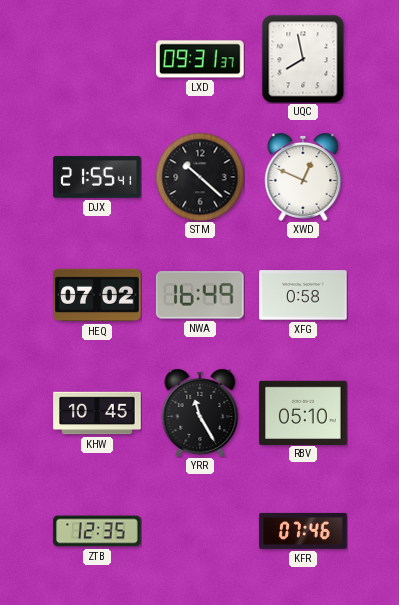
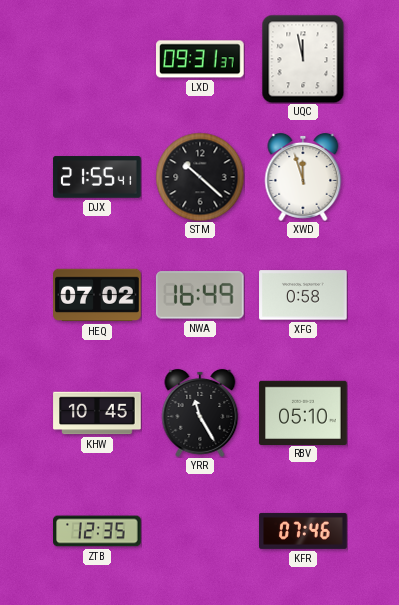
UQC: 7:58 -> 11:58
XWD: 12:49 -> 11:57
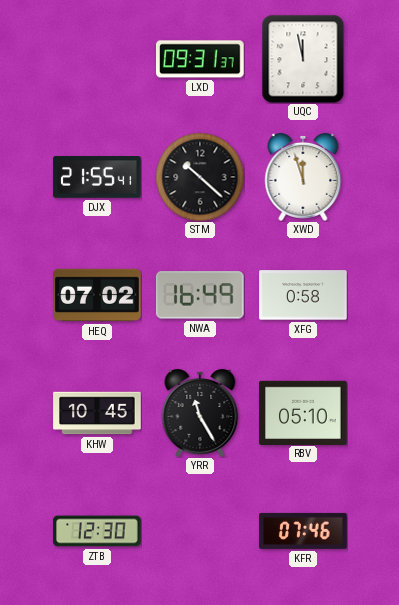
ZTB: 12:35 -> 12:30
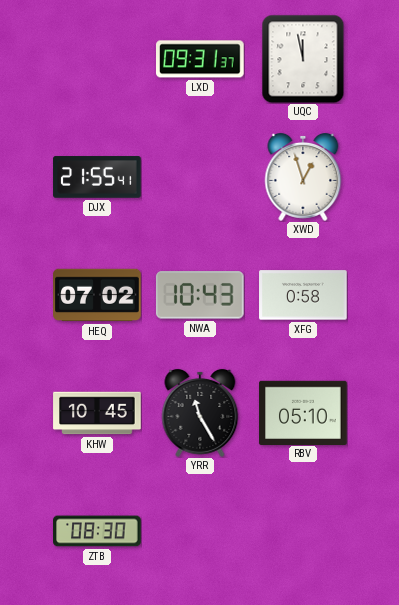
STM: 10:22 -> none
XWD: 11:57 -> 12:57
NWA: 16:49 -> 10:43
ZTB: 12:30 -> 08:30
KFR: 07:46 -> none
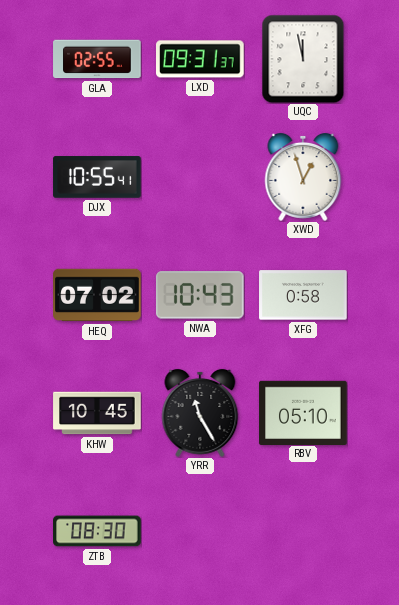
GLA: none -> 02:55
DJX: 21:55 -> 10:55
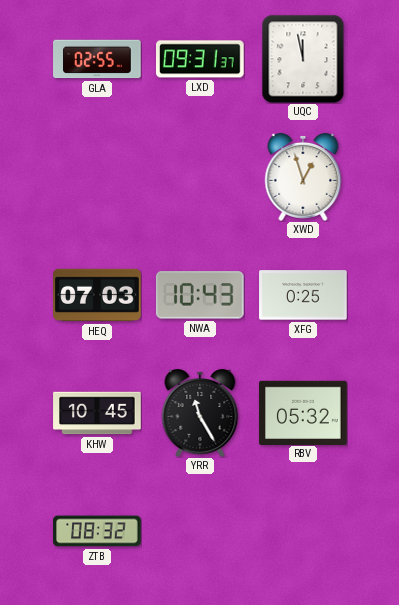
DJX: 10:55 -> none
HEQ: 07:02 -> 07:03
XFG: 0:58 -> 0:25
RBV: 05:10 -> 05:32
ZTB: 08:30 -> 08:32
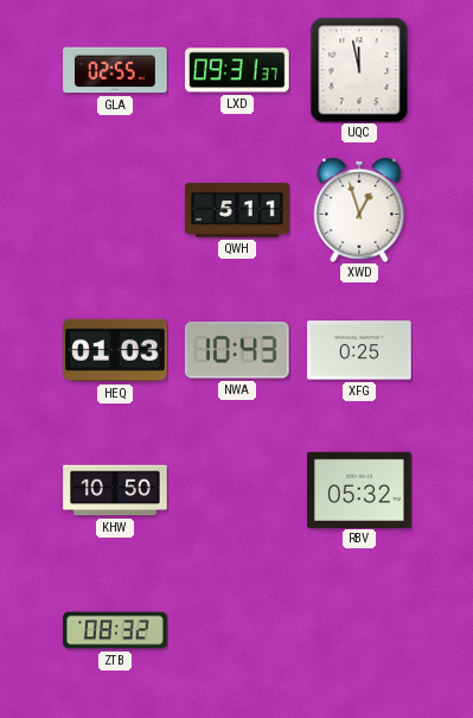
QWH: none -> 5:11
HEQ: 07:03 -> 01:03
KHW: 10:45 -> 10:50
YRR: 11:25 -> none
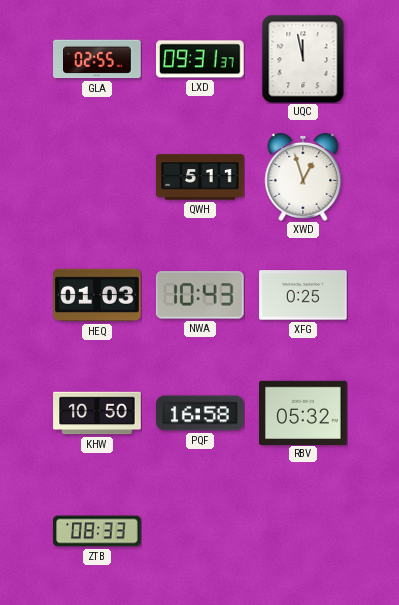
PQF: none -> 16:58
ZTB: 08:32 -> 08:33
